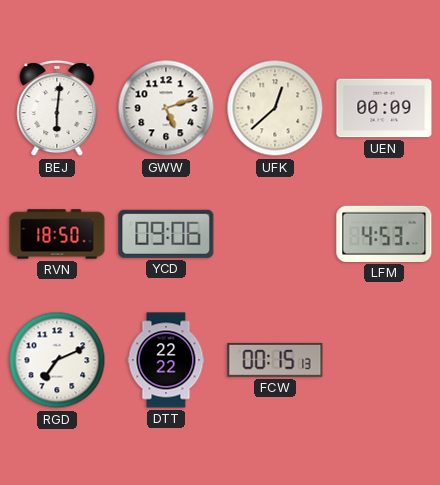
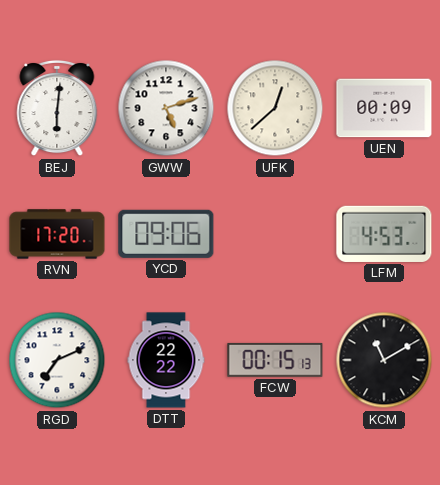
RVN: 18:50 -> 17:20
KCM: none -> 11:10
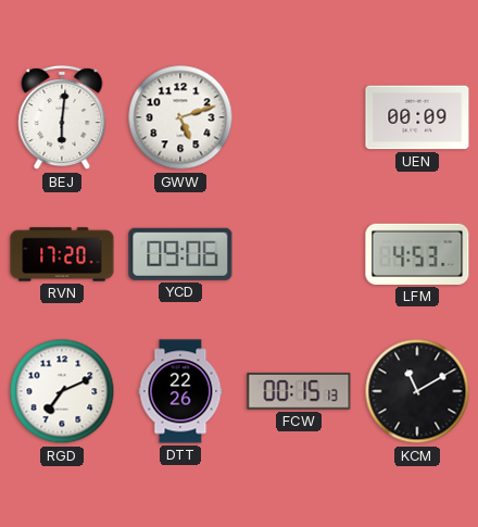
UFK: 12:38 -> none
DTT: 22:22 -> 22:26
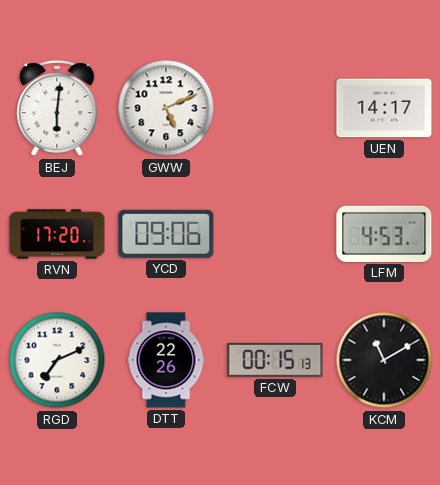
GWW: 5:12 -> 5:11
UEN: 00:09 -> 14:17
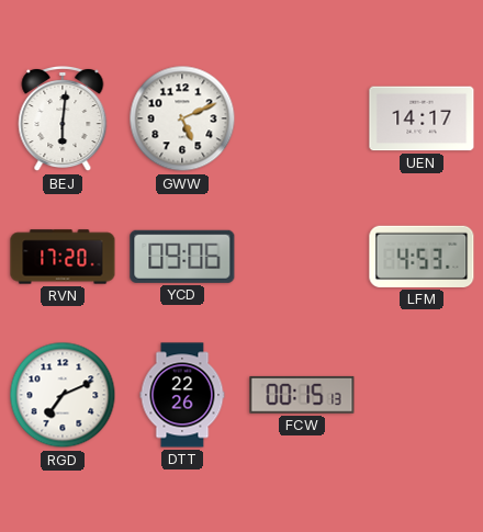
KCM: 11:10 -> none
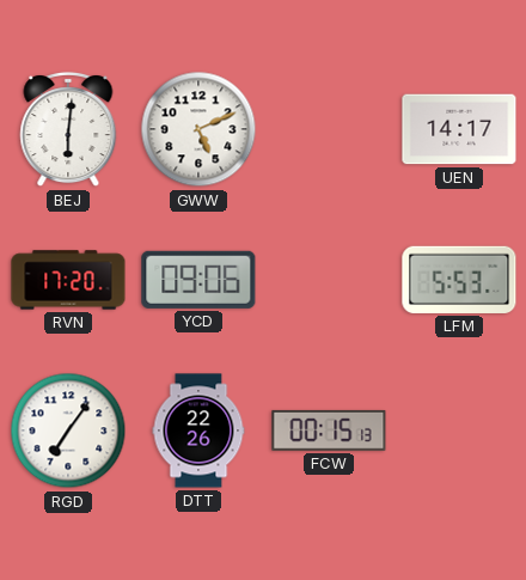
LFM: 4:53 -> 5:53
RGD: 7:11 -> 7:06
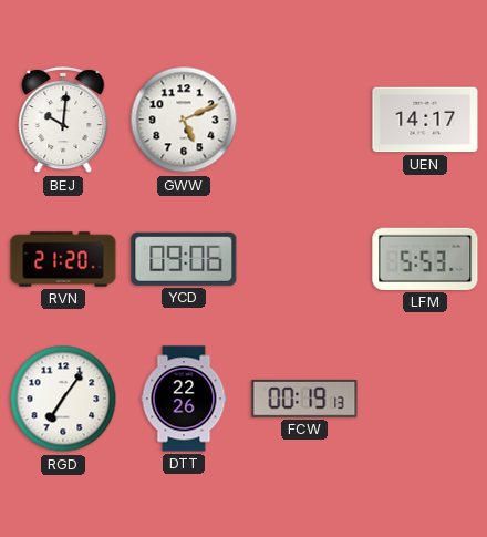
BEJ: 6:01 -> 10:01
RVN: 17:20 -> 21:20
FCW: 00:15 -> 00:19
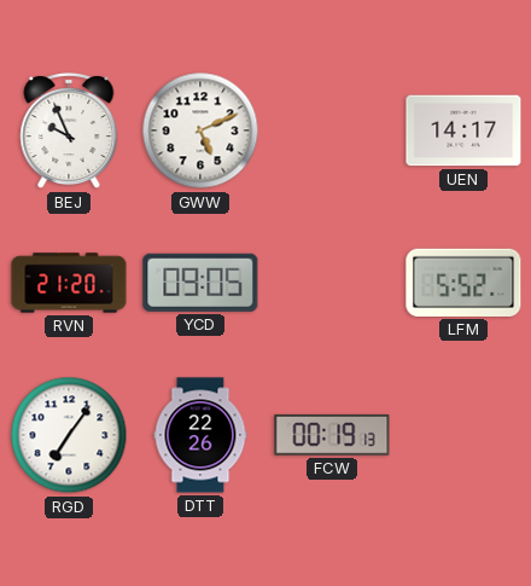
BEJ: 10:01 -> 9:56
YCD: 09:06 -> 09:05
LFM: 5:53 -> 5:52
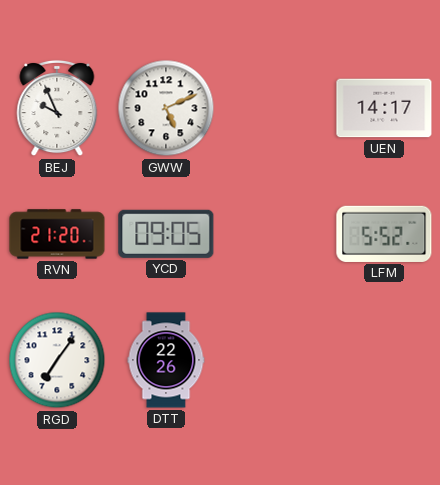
FCW: 00:19 -> none
